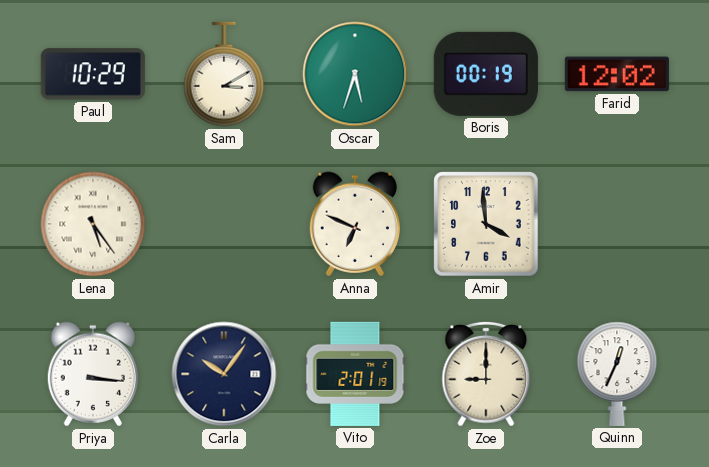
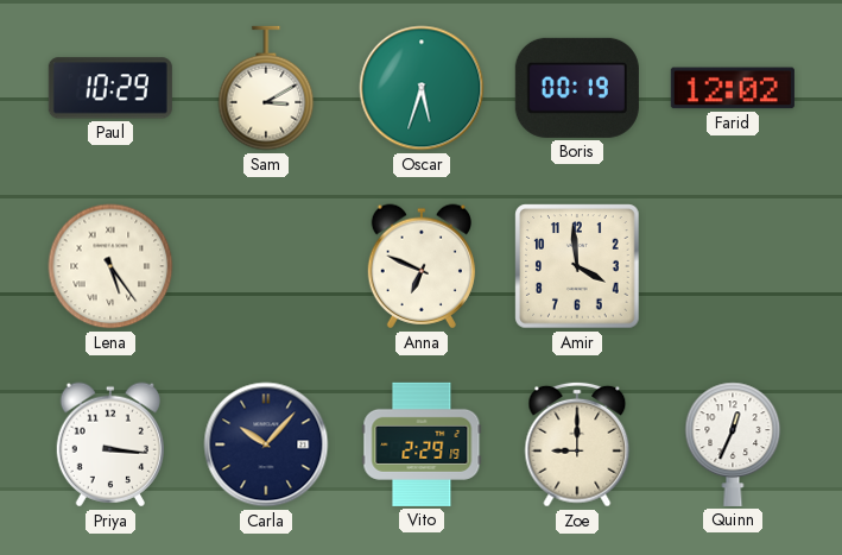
Carla: 10:06 -> 10:07
Vito: 2:01 -> 2:29
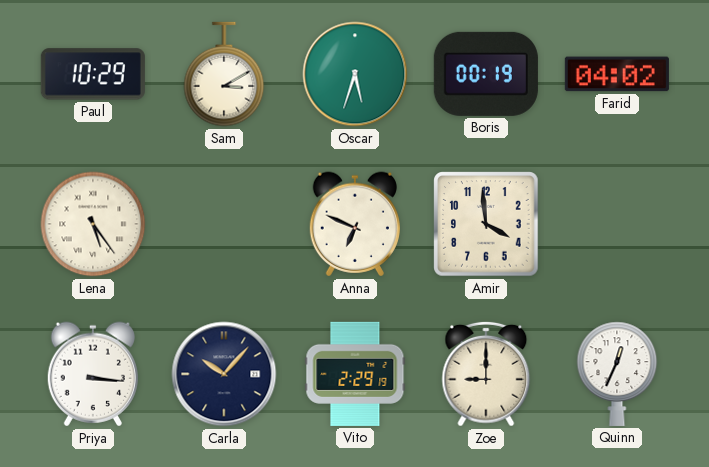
Farid: 12:02 -> 04:02
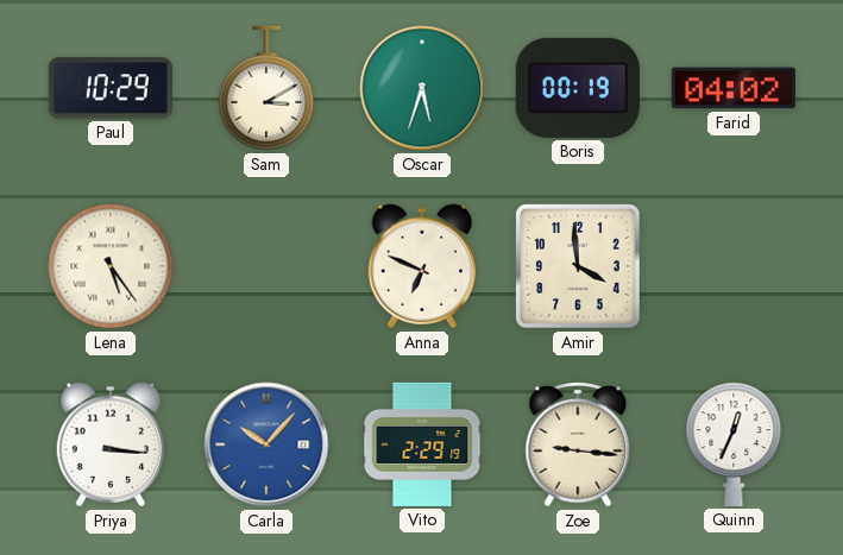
Carla dial: navy -> blue
Zoe: 9:00 -> 9:16
